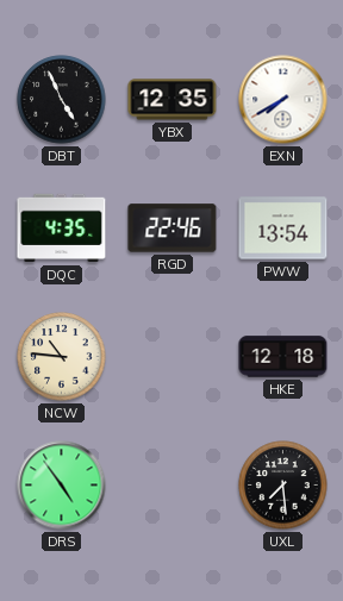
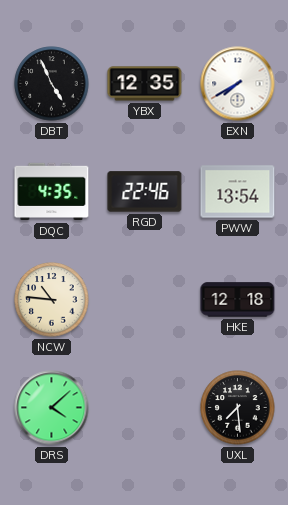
DRS: 4:54 -> 4:08
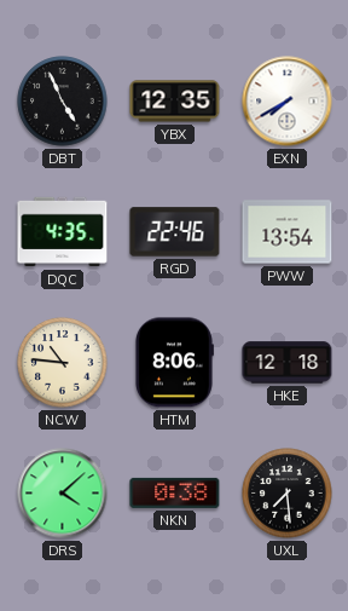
HTM: none -> 8:06
NKN: none -> 0:38
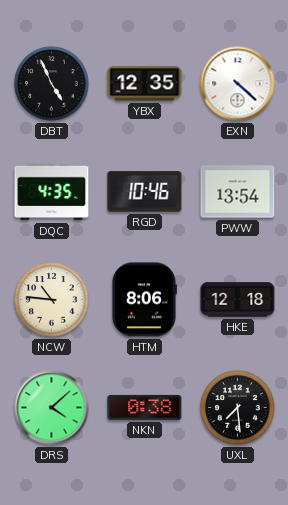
EXN: 7:40 -> 4:22
RGD: 22:46 -> 10:46
